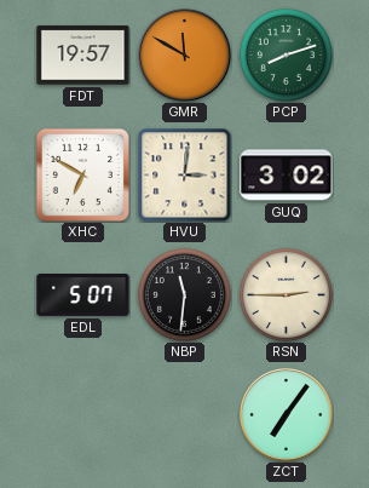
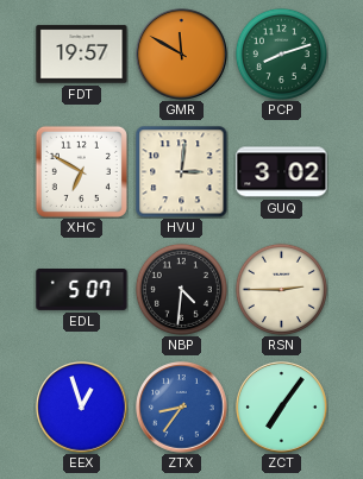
NBP: 11:31 -> 4:31
EEX: none -> 12:57
ZTX: none -> 8:36
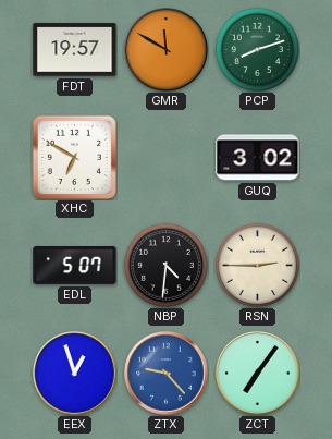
HVU: 3:01 -> none
ZTX: 8:36 -> 9:23
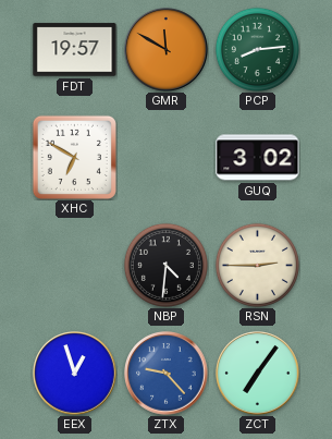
PCP: 8:12 -> 8:14
EDL: 5:07 -> none
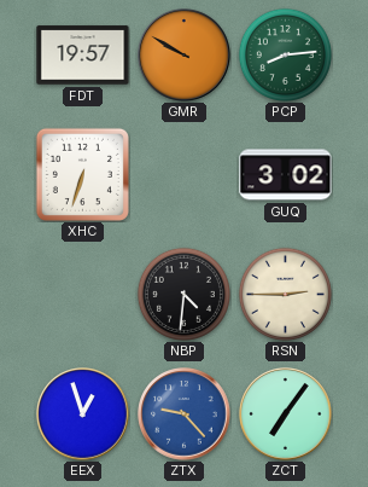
GMR: 11:50 -> 9:50
XHC: 6:50 -> 6:33
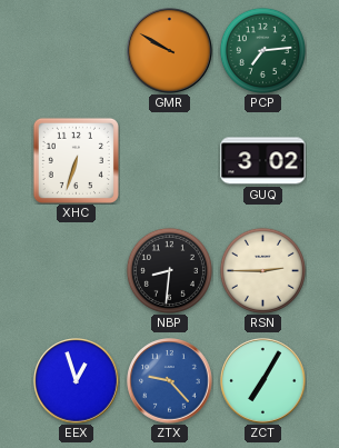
FDT: 19:57 -> none
PCP: 8:14 -> 7:14
NBP: 4:31 -> 8:31
ZCT: 7:06 -> 7:05
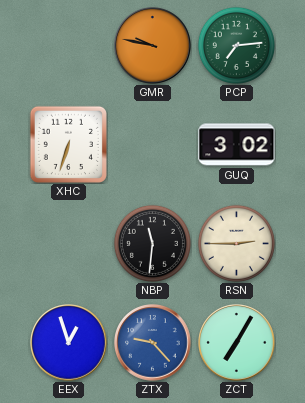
GMR: 9:50 -> 9:47
NBP: 8:31 -> 11:31
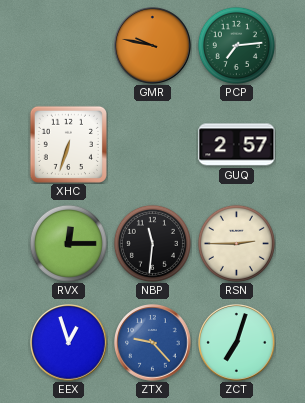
GUQ: 3:02 -> 2:57
RVX: none -> 12:15
ZCT: 7:05 -> 7:03
